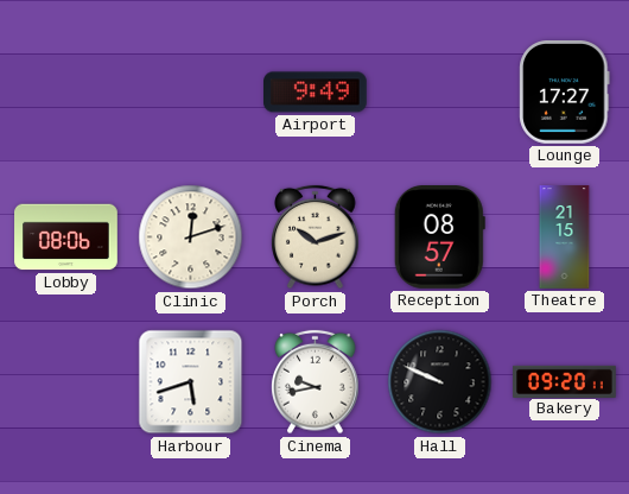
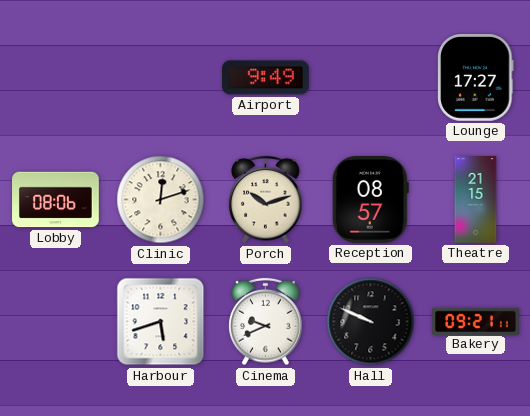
Cinema: 9:43 -> 9:41
Bakery: 09:20 -> 09:21
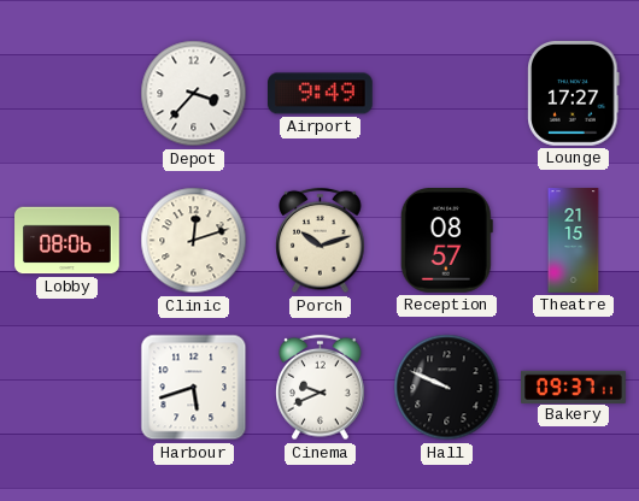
Depot: none -> 3:37
Bakery: 09:21 -> 09:37
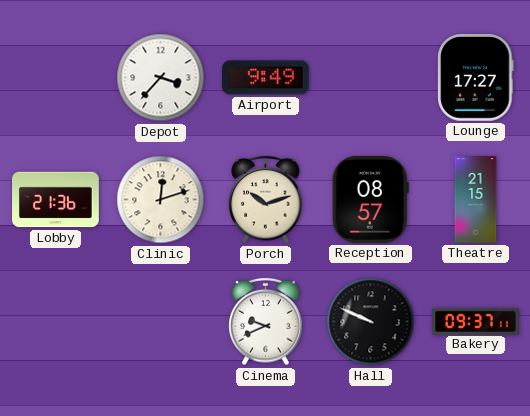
Lobby: 08:06 -> 21:36
Harbour: 5:42 -> none
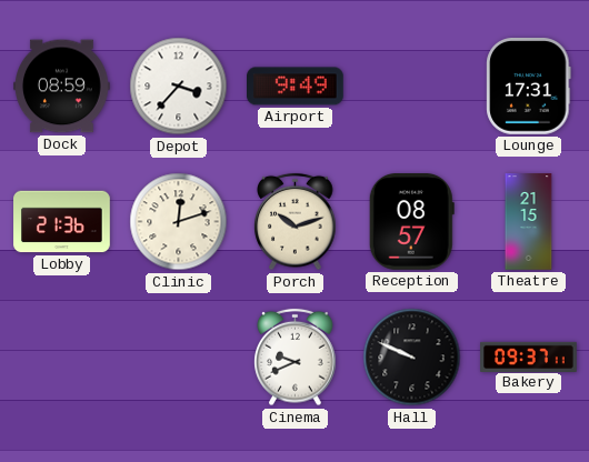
Dock: none -> 08:59
Lounge: 17:27 -> 17:31
